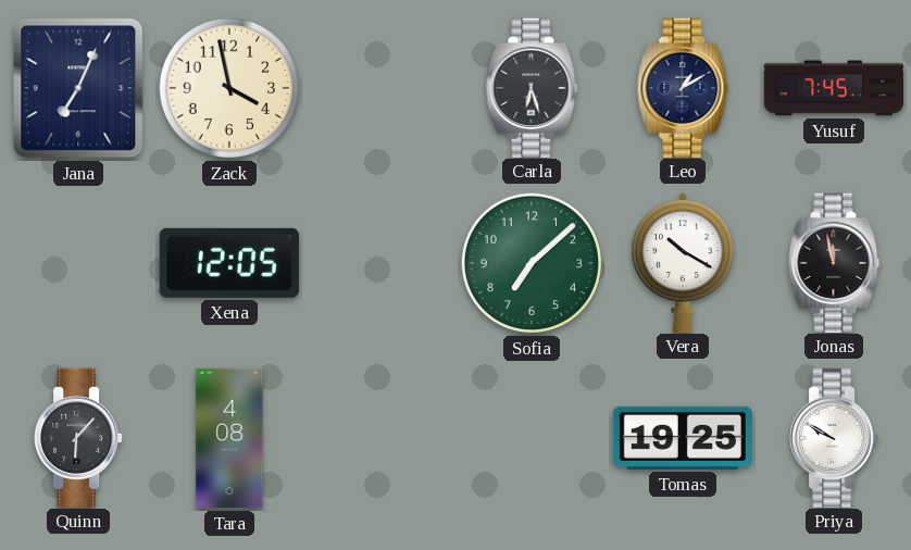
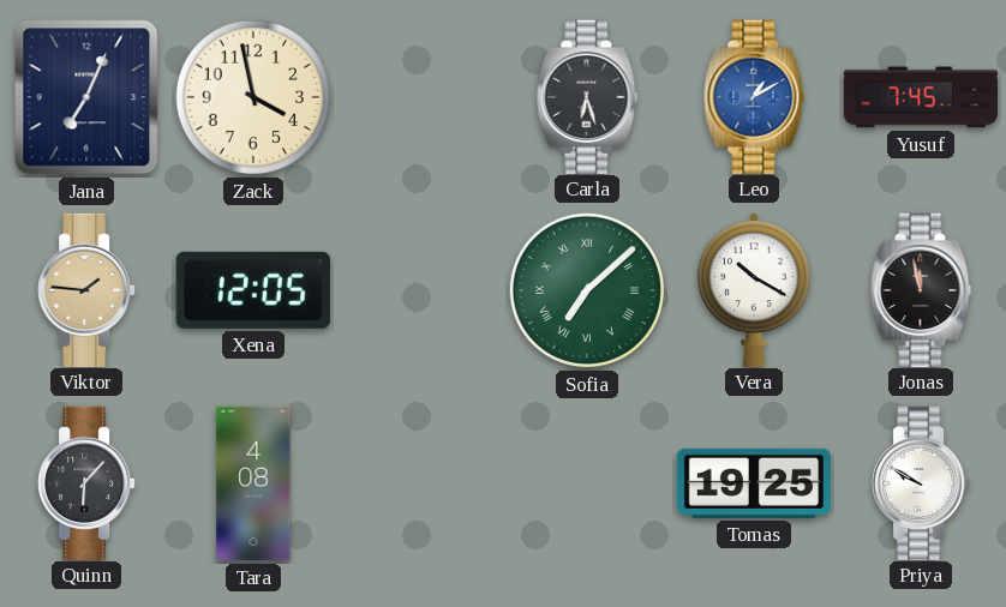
Leo dial: navy -> blue
Viktor: none -> 1:46
Sofia numerals: Arabic -> Roman
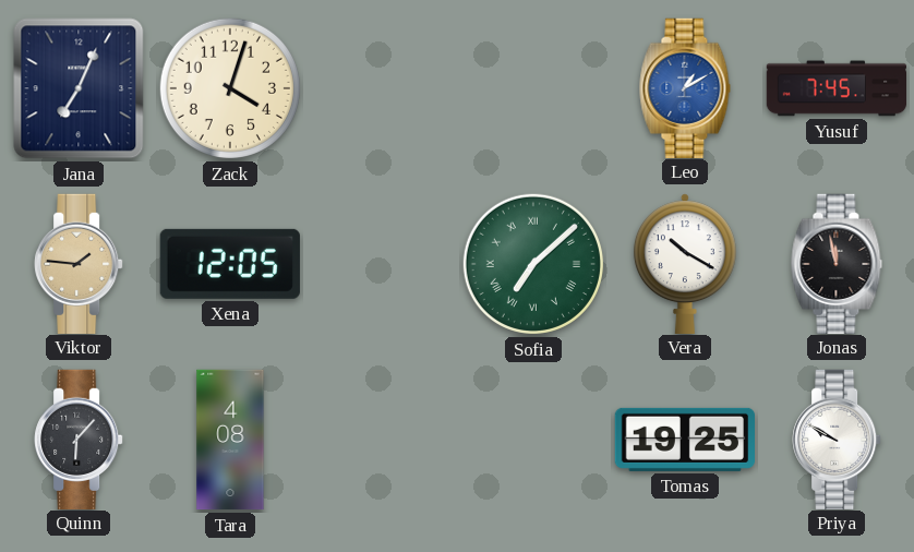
Zack: 3:58 -> 4:03
Carla: 6:27 -> none
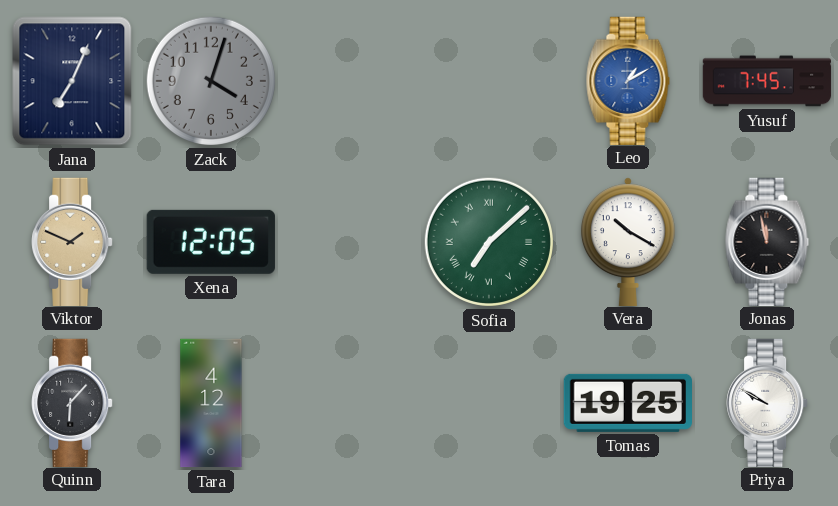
Zack dial: cream -> grey
Viktor: 1:46 -> 1:49
Tara: 4:08 -> 4:12
